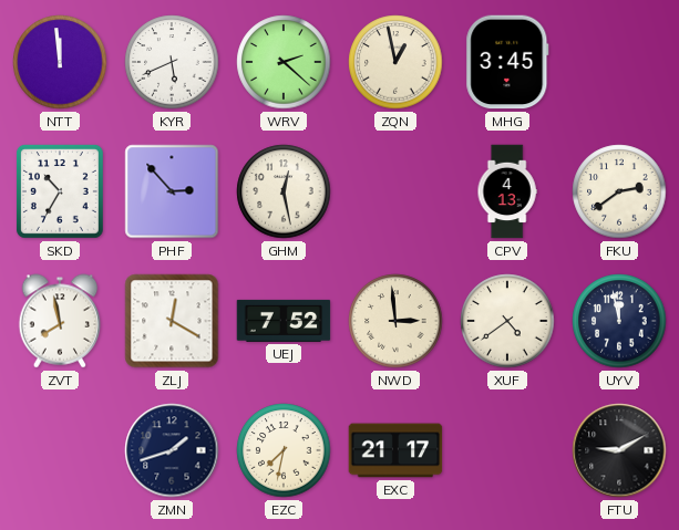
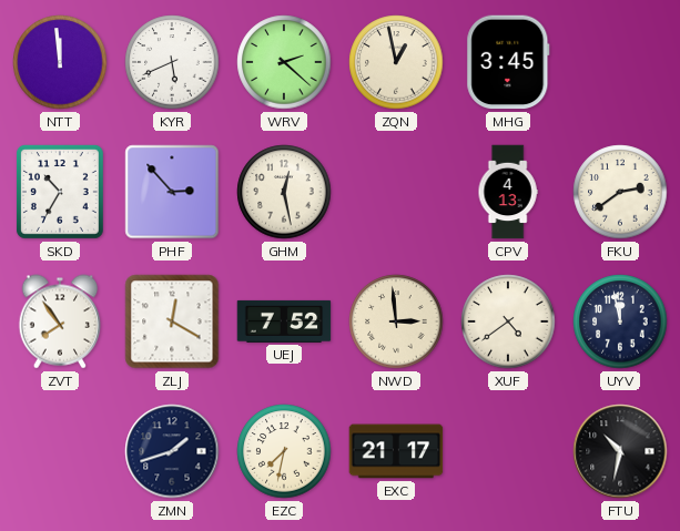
ZVT: 7:58 -> 7:54
FTU: 9:10 -> 10:32
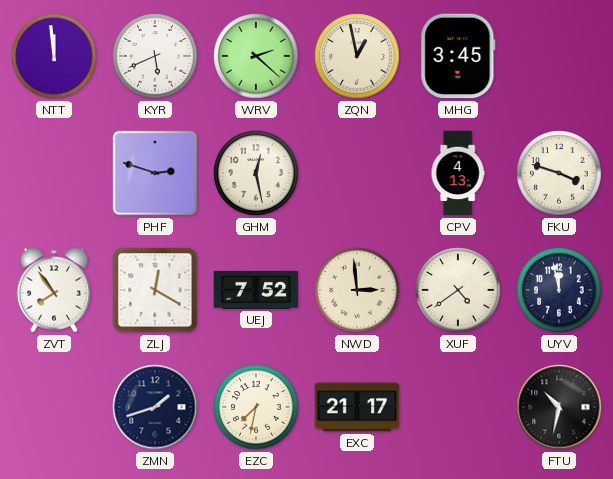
SKD: 10:35 -> none
PHF: 2:53 -> 2:48
FKU: 2:39 -> 3:48
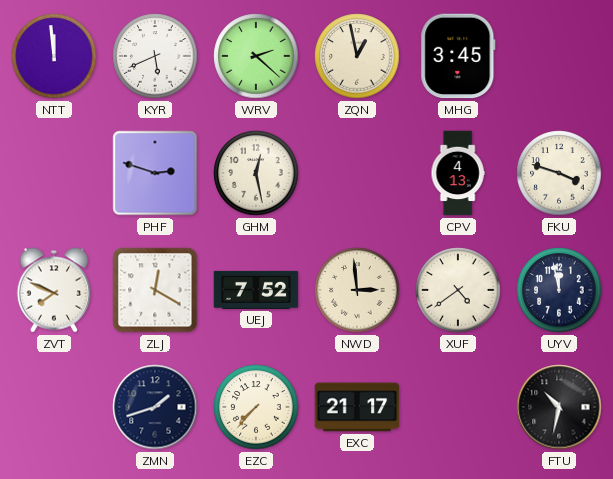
ZVT: 7:54 -> 7:49
EZC: 7:32 -> 7:37
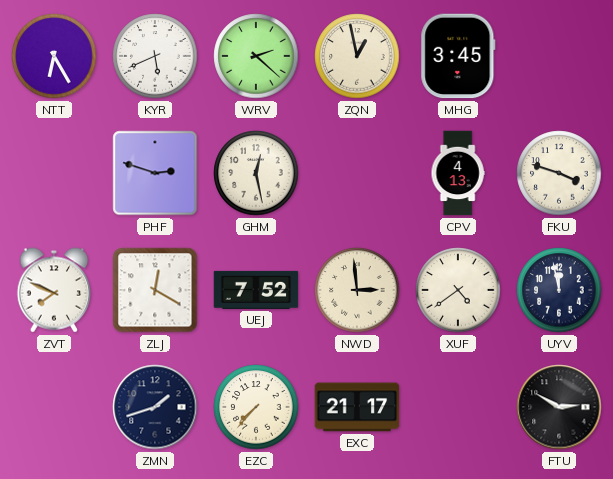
NTT: 11:59 -> 6:25
FTU: 10:32 -> 2:50
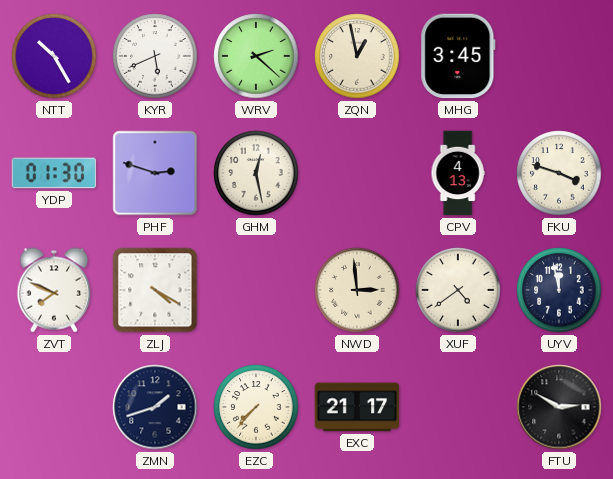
NTT: 6:25 -> 10:25
YDP: none -> 01:30
ZLJ: 12:20 -> 4:20
UEJ: 7:52 -> none
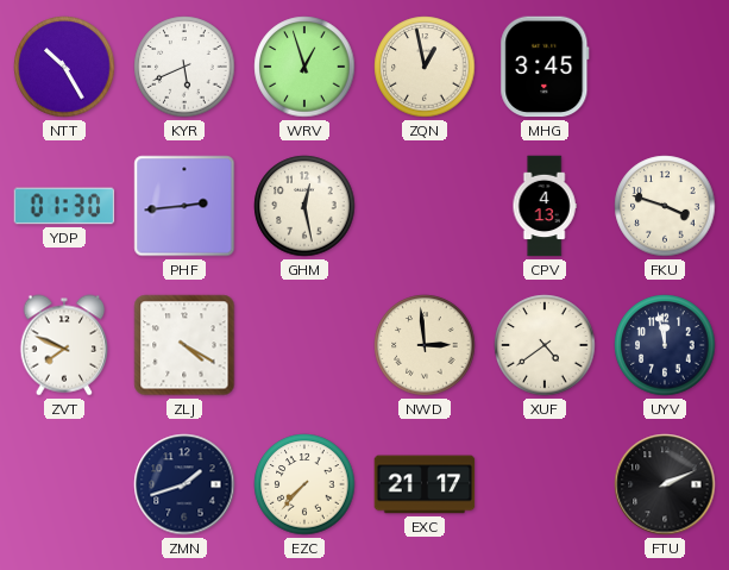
WRV: 2:22 -> 12:57
PHF: 2:48 -> 2:44
FTU: 2:50 -> 2:11
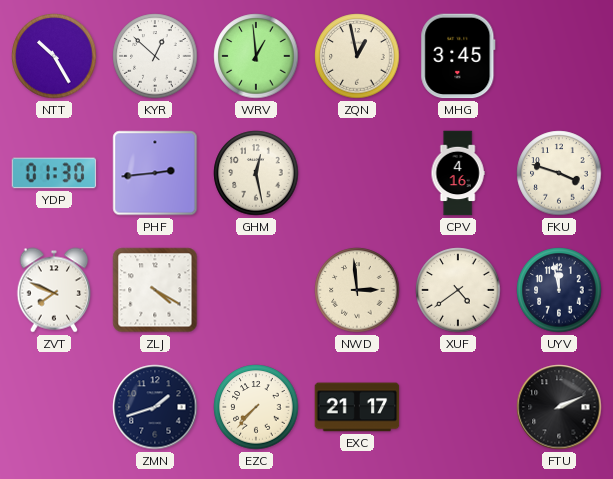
KYR: 5:41 -> 12:52
WRV: 12:57 -> 12:59
CPV: 4:13 -> 4:16
